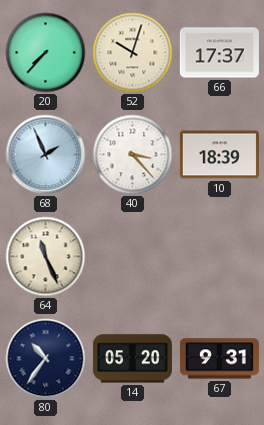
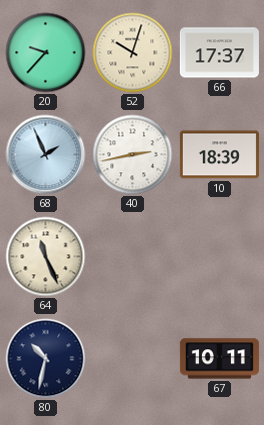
20: 7:37 -> 9:37
40: 3:23 -> 2:43
80: 10:36 -> 10:32
14: 05:20 -> none
67: 9:31 -> 10:11
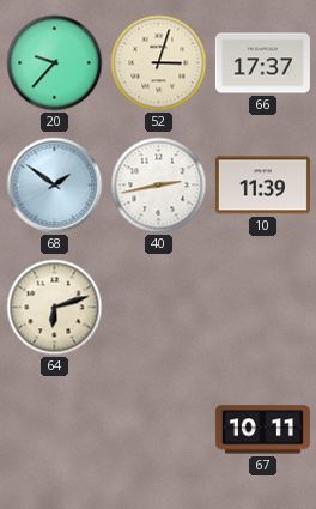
52: 10:03 -> 3:03
68: 1:56 -> 1:51
10: 18:39 -> 11:39
64: 11:26 -> 6:12
80: 10:32 -> none
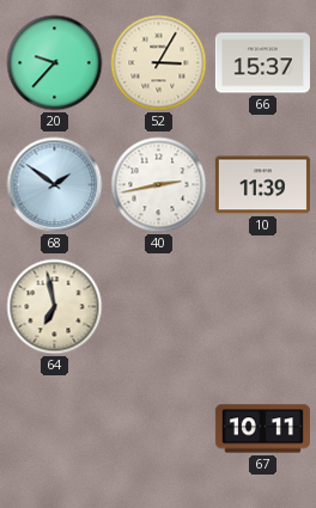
52: 3:03 -> 3:05
66: 17:37 -> 15:37
64: 6:12 -> 6:58
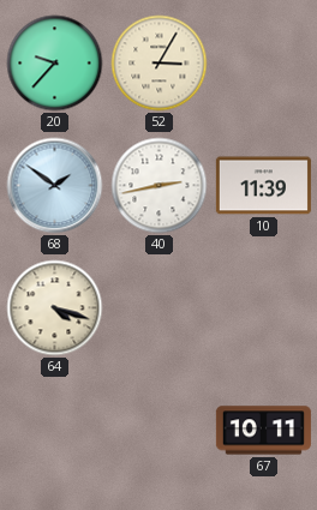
66: 15:37 -> none
64: 6:58 -> 4:18
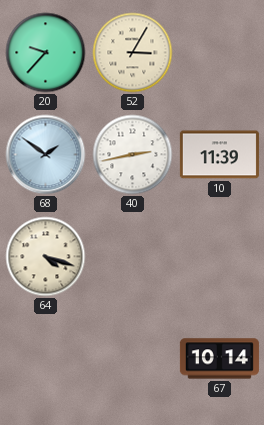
67: 10:11 -> 10:14
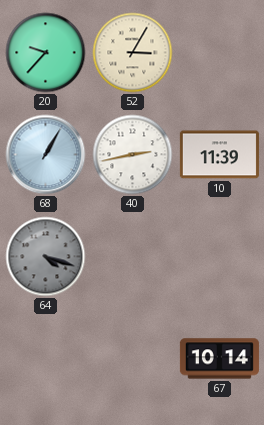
68: 1:51 -> 1:05
64 dial: cream -> grey
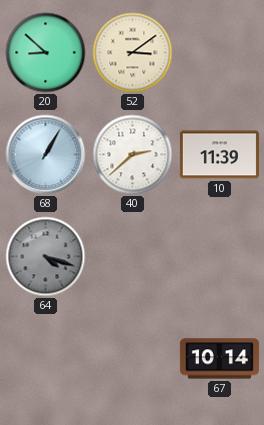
20: 9:37 -> 8:52
52: 3:05 -> 3:09
40: 2:43 -> 2:38
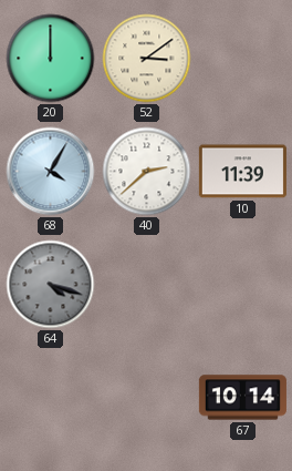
20: 8:52 -> 12:00
68: 1:05 -> 4:05
